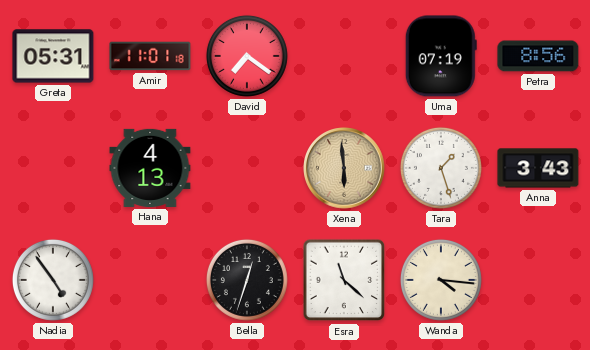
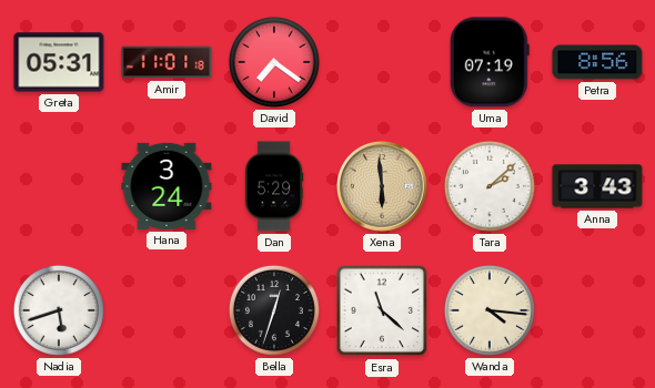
Hana: 4:13 -> 3:24
Dan: none -> 5:29
Tara: 1:27 -> 2:08
Nadia: 4:54 -> 5:42
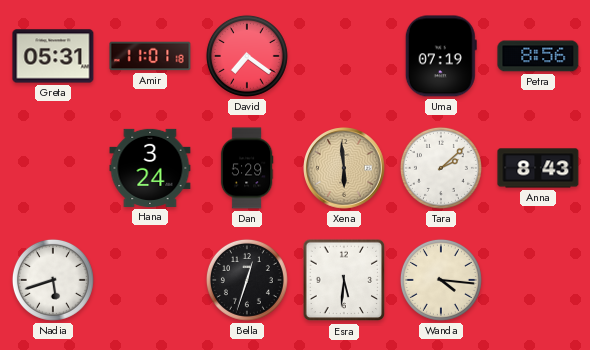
Anna: 3:43 -> 8:43
Esra: 11:22 -> 5:31
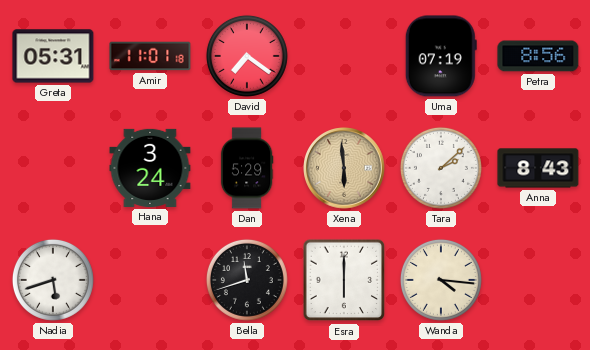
Bella: 12:33 -> 11:42
Esra: 5:31 -> 6:00
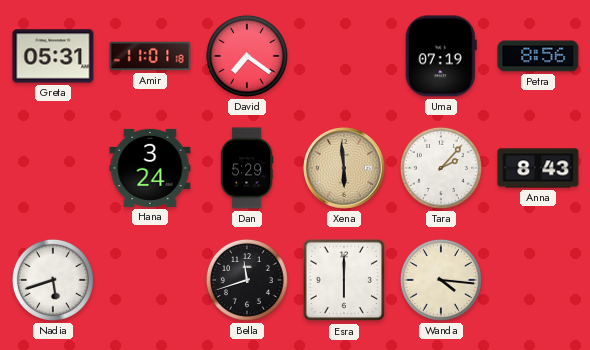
Tara: 2:08 -> 2:07
